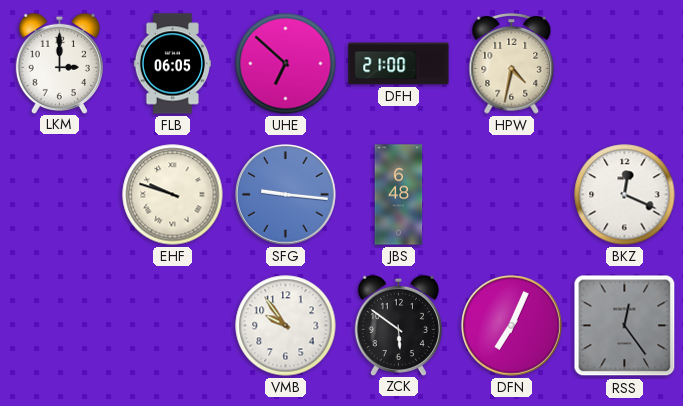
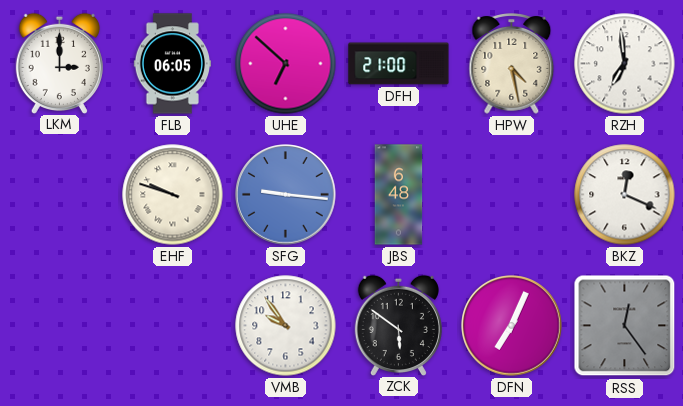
HPW: 4:32 -> 4:28
RZH: none -> 6:59
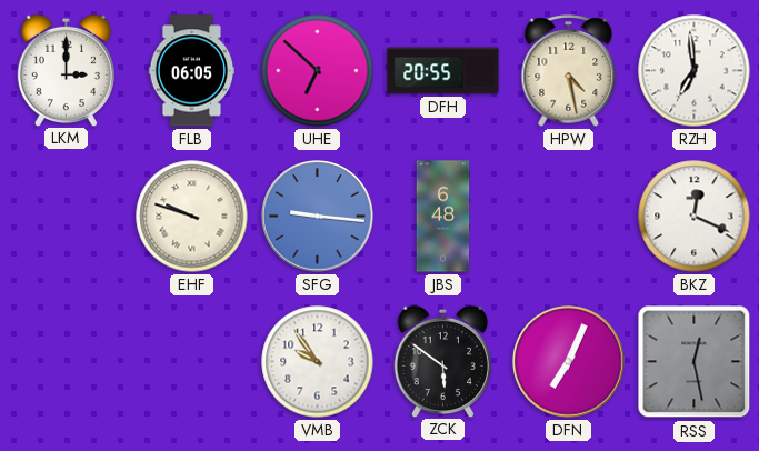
DFH: 21:00 -> 20:55
RSS: 12:24 -> 12:28
